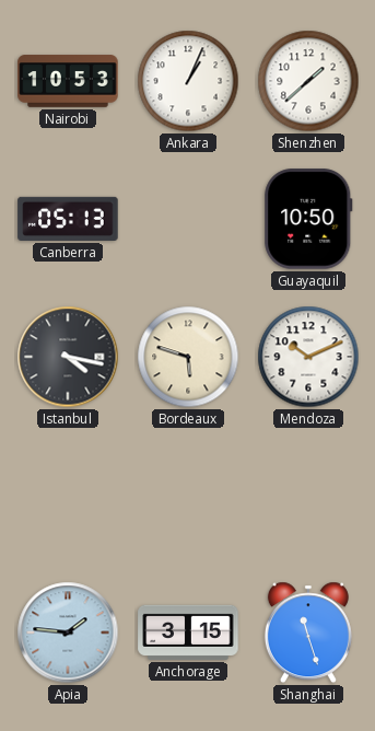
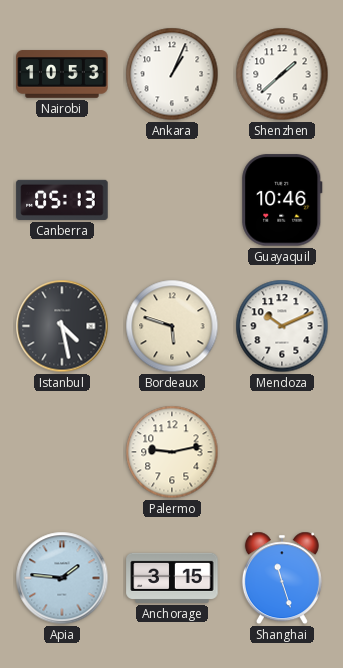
Guayaquil: 10:50 -> 10:46
Istanbul: 4:17 -> 4:28
Palermo: none -> 9:13
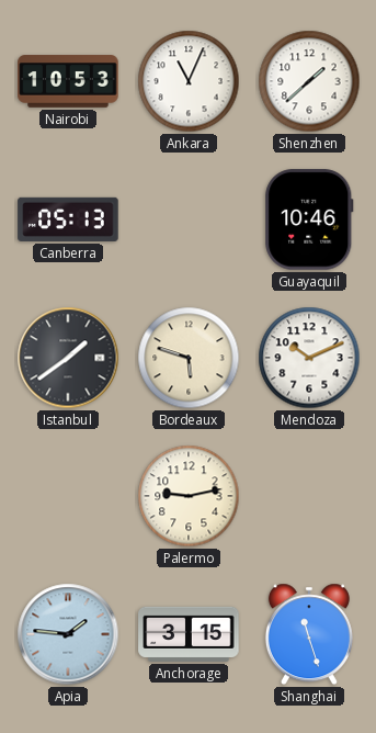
Ankara: 1:04 -> 11:04
Istanbul: 4:28 -> 1:39
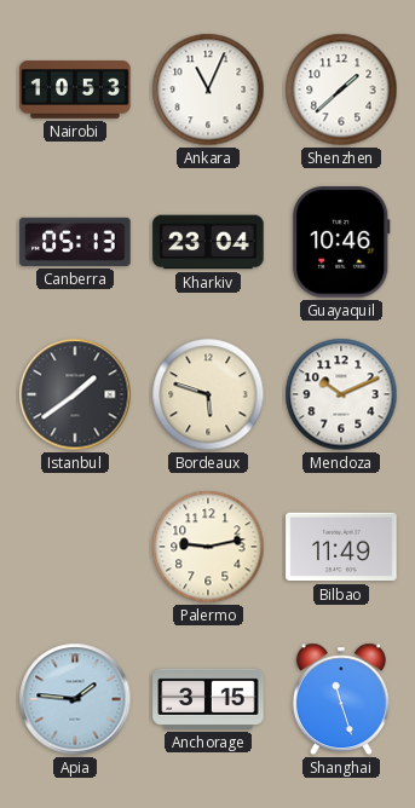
Kharkiv: none -> 23:04
Bilbao: none -> 11:49
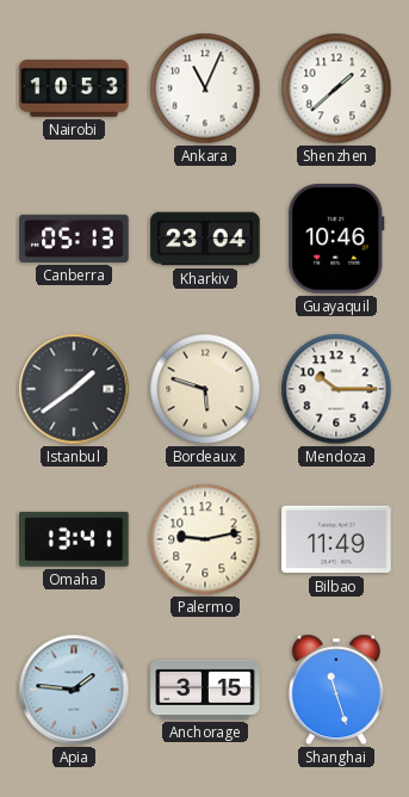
Mendoza: 10:11 -> 10:15
Omaha: none -> 13:41
